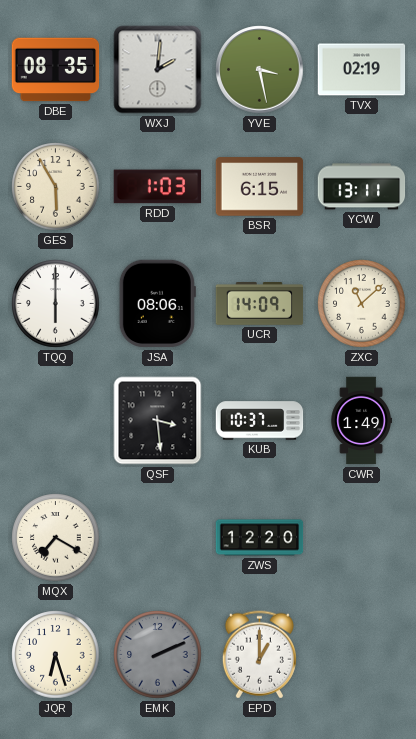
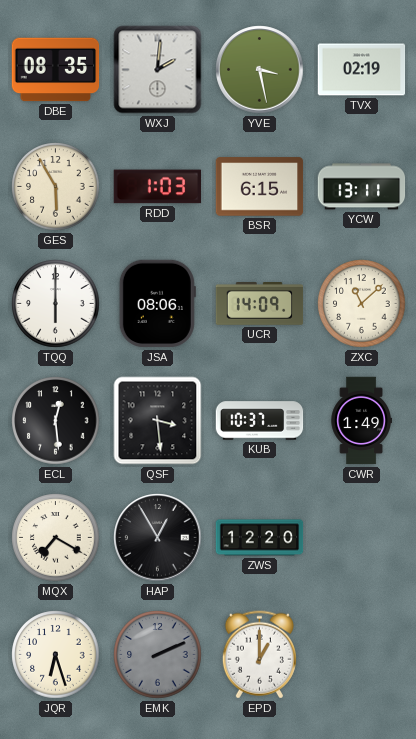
ECL: none -> 12:29
HAP: none -> 12:55
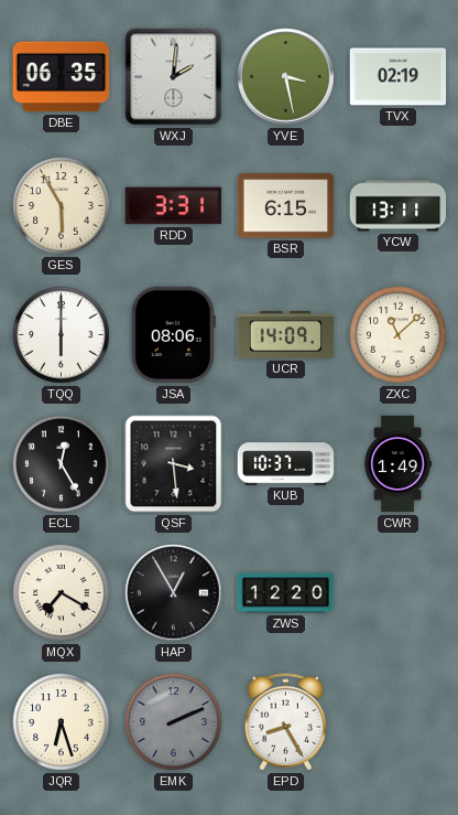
DBE: 08:35 -> 06:35
RDD: 1:03 -> 3:31
ECL: 12:29 -> 12:25
EPD: 1:00 -> 8:25
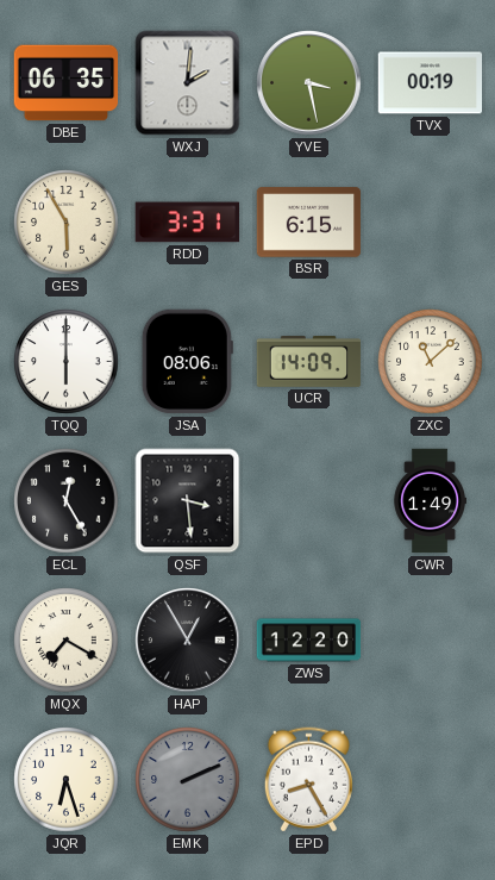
TVX: 02:19 -> 00:19
YCW: 13:11 -> none
KUB: 10:37 -> none
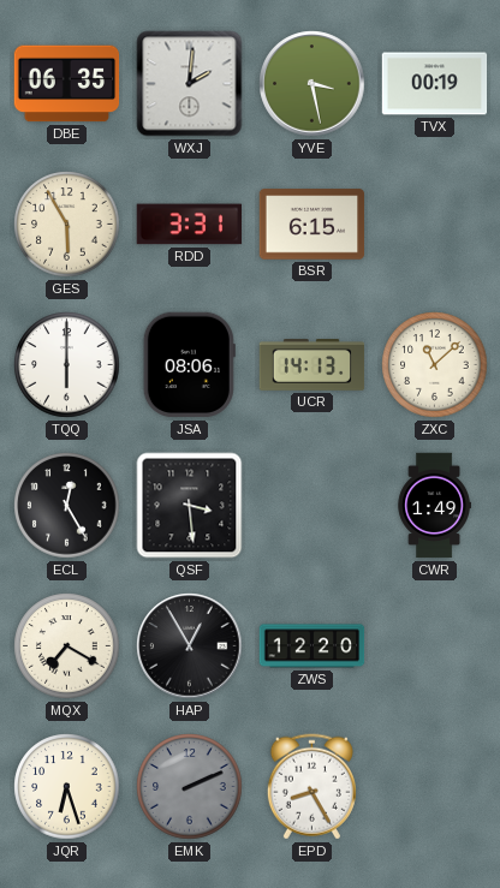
UCR: 14:09 -> 14:13
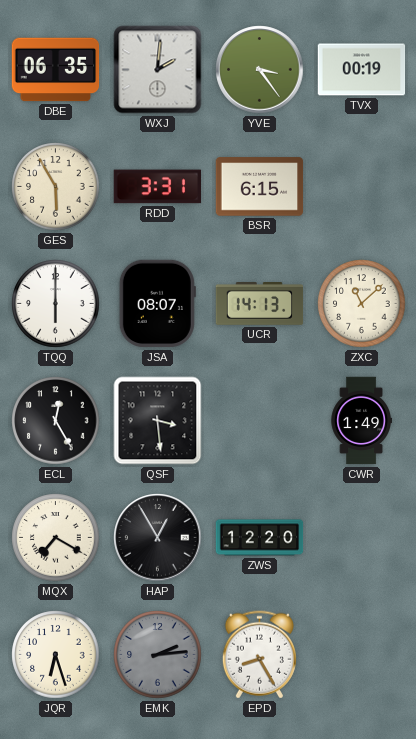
YVE: 3:28 -> 3:24
JSA: 08:06 -> 08:07
EMK: 2:11 -> 2:14
